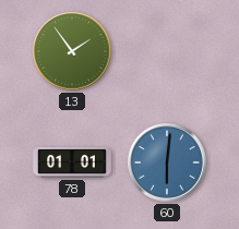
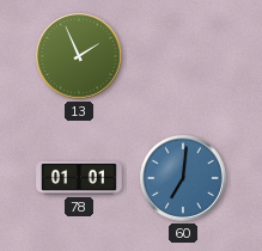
13: 1:54 -> 1:56
60: 6:01 -> 7:01
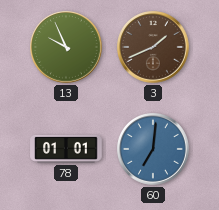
13: 1:56 -> 9:56
3: none -> 1:41
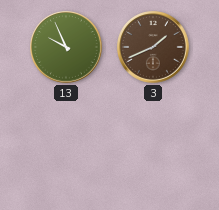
78: 01:01 -> none
60: 7:01 -> none
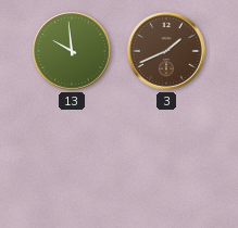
13: 9:56 -> 9:59
